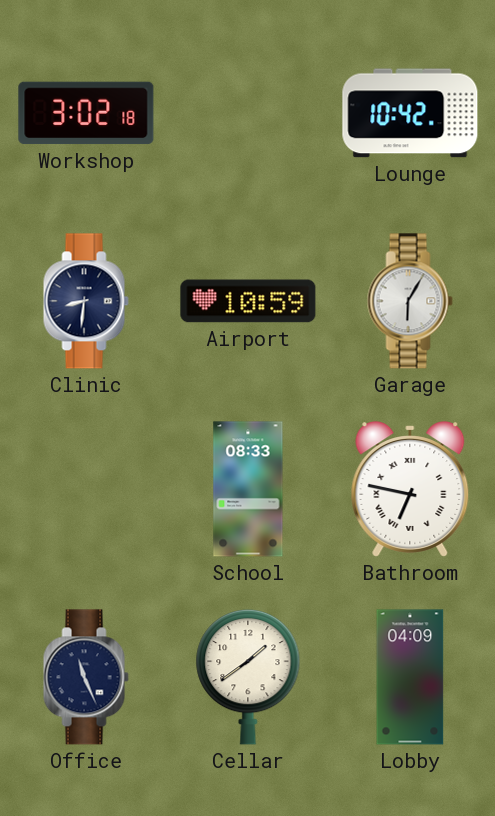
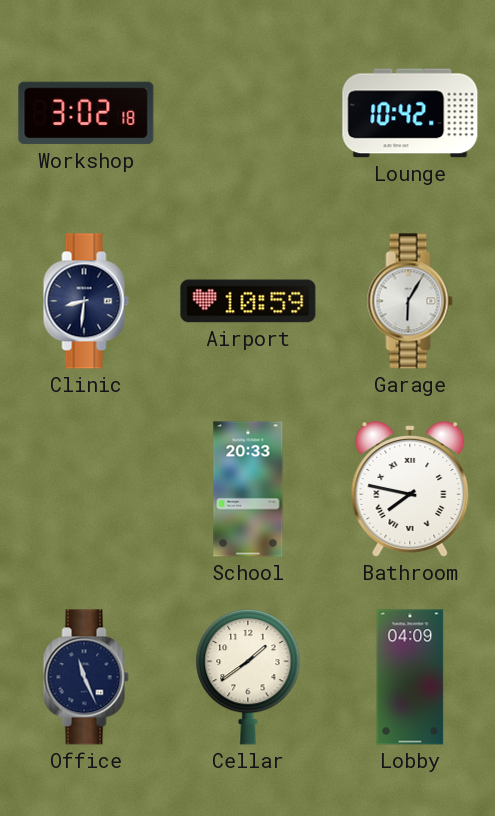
School: 08:33 -> 20:33
Bathroom: 6:47 -> 7:47
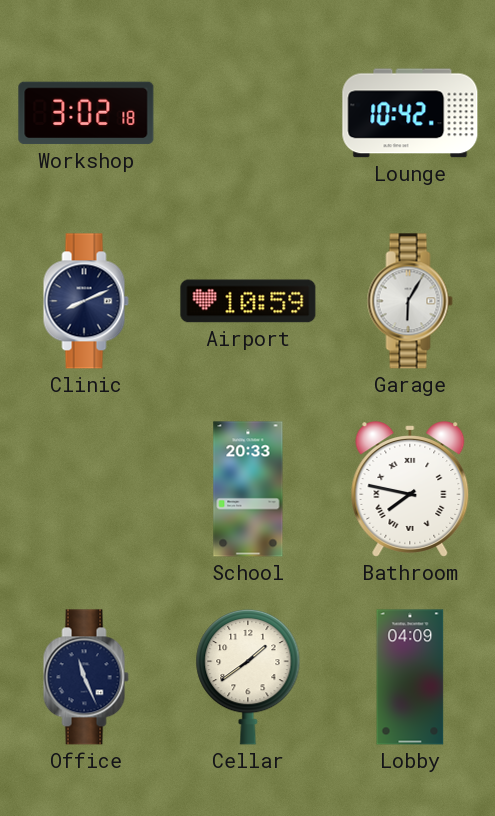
Clinic: 8:31 -> 8:11
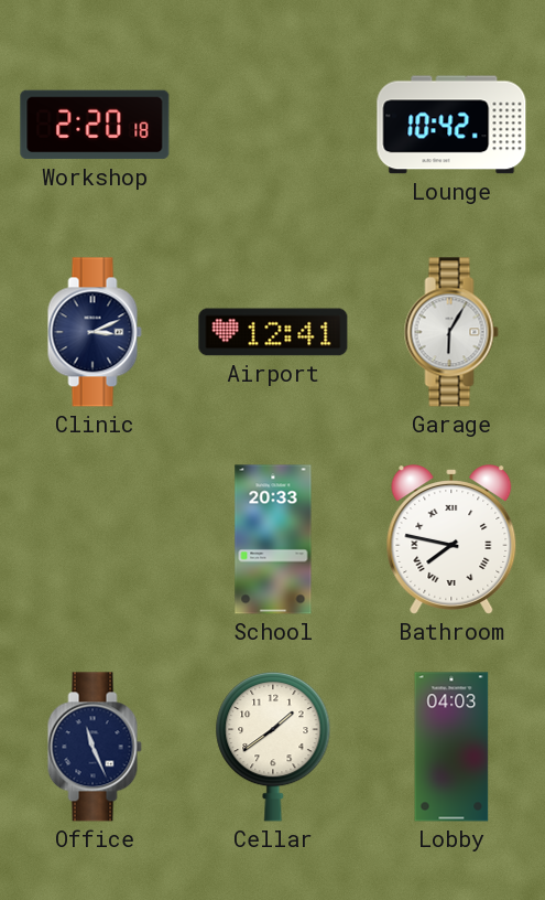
Workshop: 3:02 -> 2:20
Clinic: 8:11 -> 3:11
Airport: 10:59 -> 12:41
Lobby: 04:09 -> 04:03
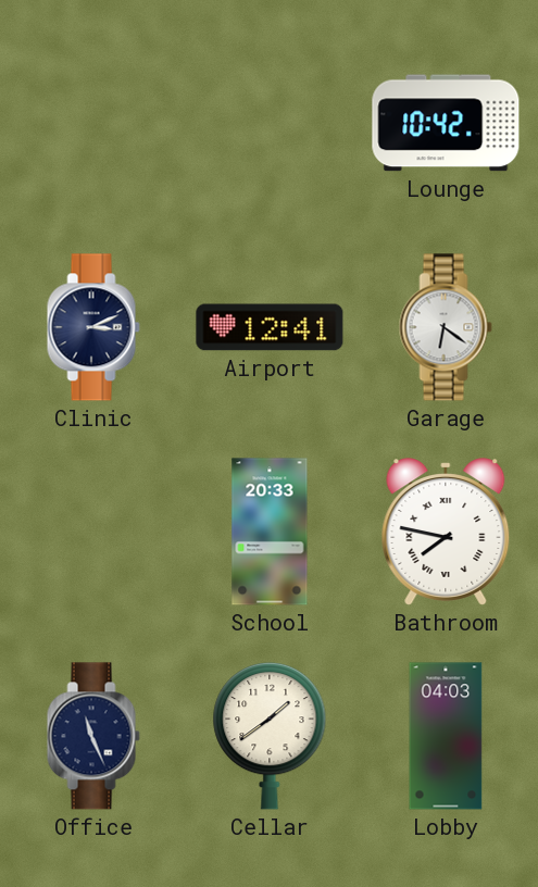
Workshop: 2:20 -> none
Garage: 6:05 -> 6:21
